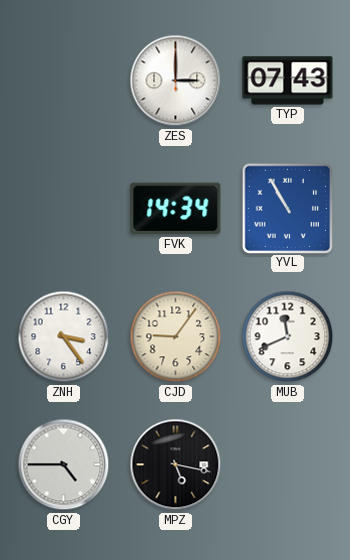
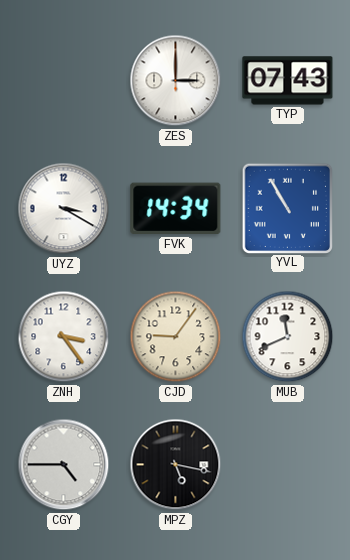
UYZ: none -> 3:20
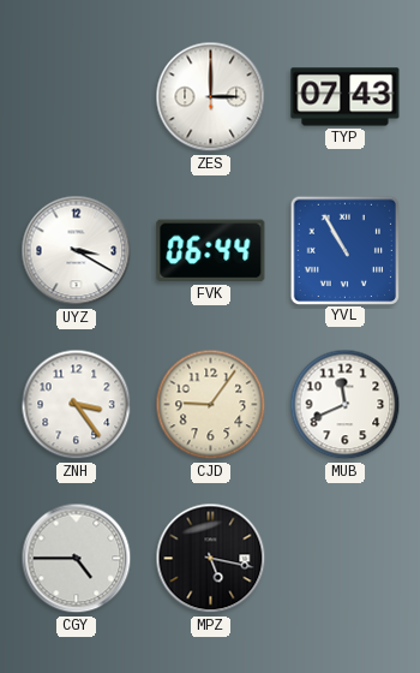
FVK: 14:34 -> 06:44
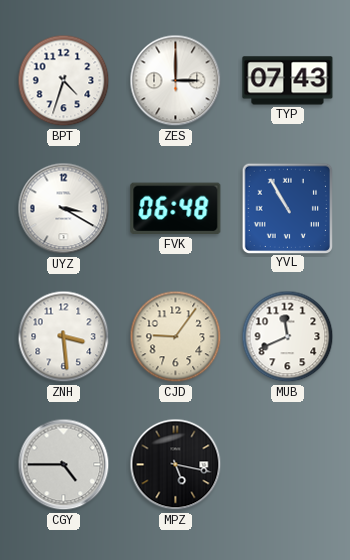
BPT: none -> 4:33
FVK: 06:44 -> 06:48
ZNH: 3:24 -> 3:29
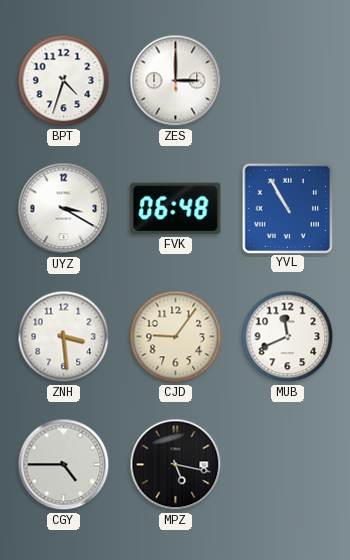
TYP: 07:43 -> none
